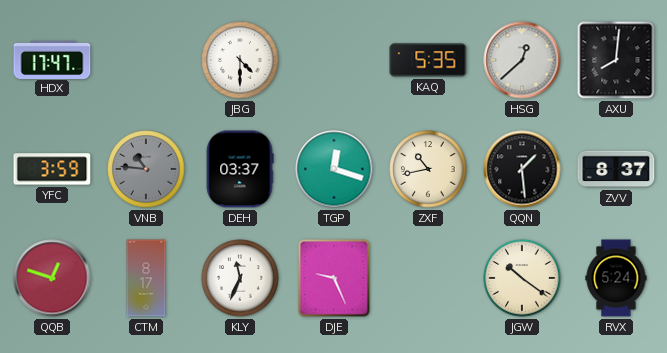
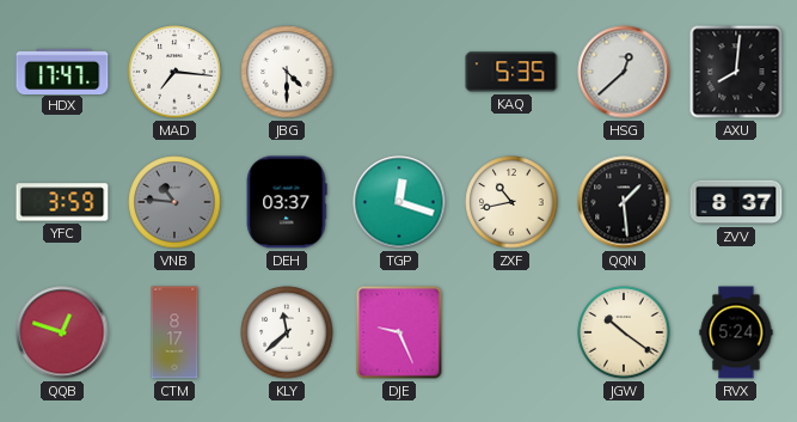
MAD: none -> 7:16
KLY: 11:34 -> 11:38
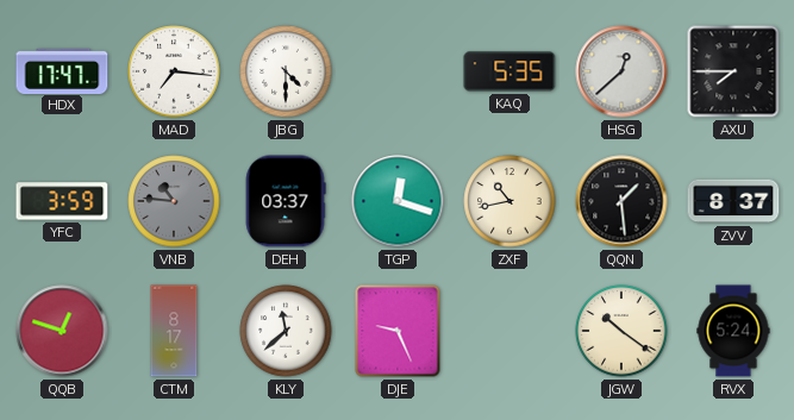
AXU: 8:01 -> 7:45
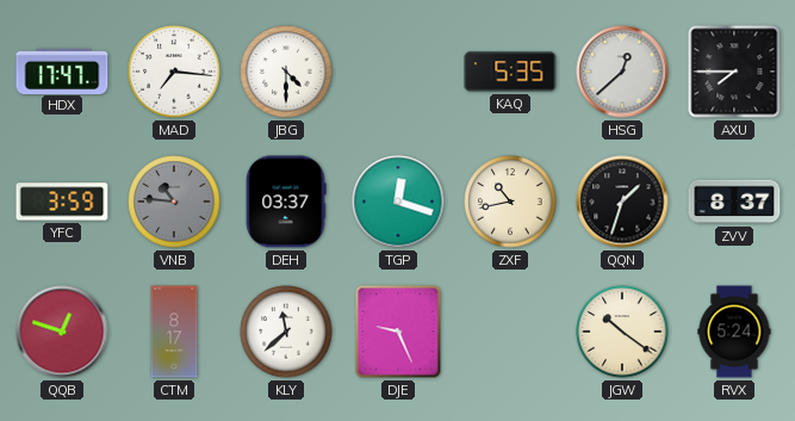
QQN: 1:29 -> 1:33
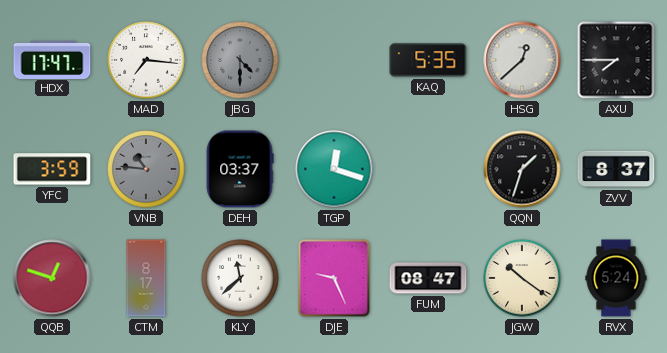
JBG dial: white -> grey
ZXF: 10:43 -> none
FUM: none -> 08:47
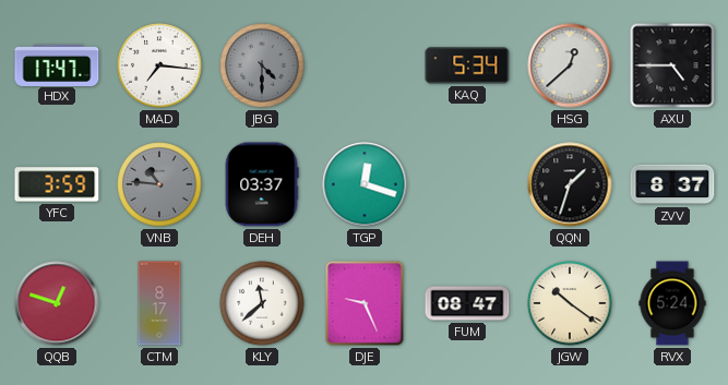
KAQ: 5:35 -> 5:34
AXU: 7:45 -> 4:45
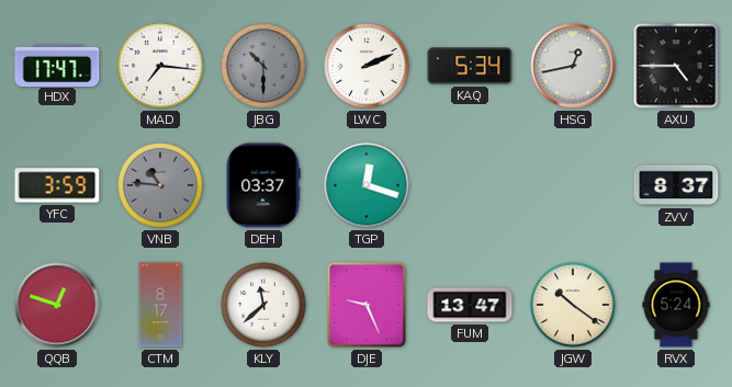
JBG: 4:30 -> 10:30
LWC: none -> 2:11
HSG: 12:38 -> 12:43
QQN: 1:33 -> none
FUM: 08:47 -> 13:47
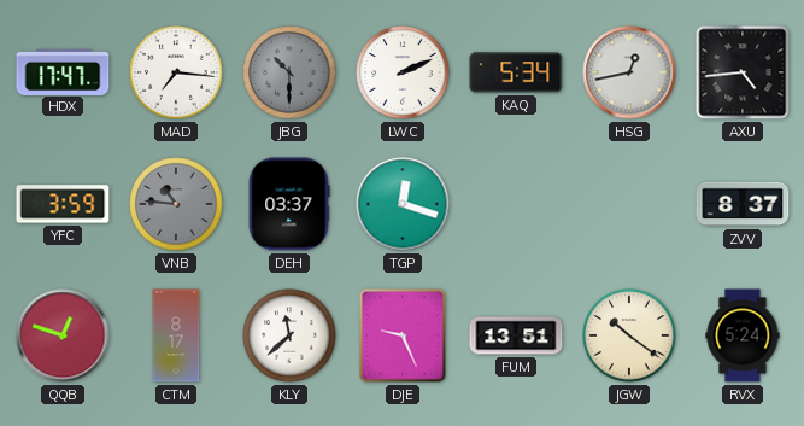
AXU: 4:45 -> 4:44
FUM: 13:47 -> 13:51
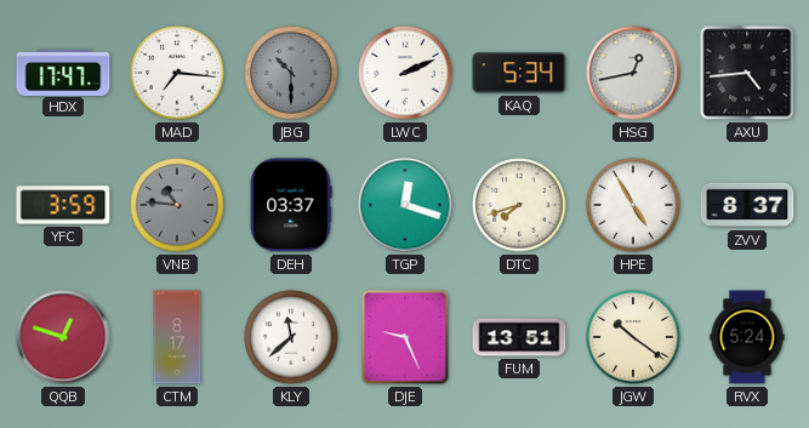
DTC: none -> 7:42
HPE: none -> 4:55
